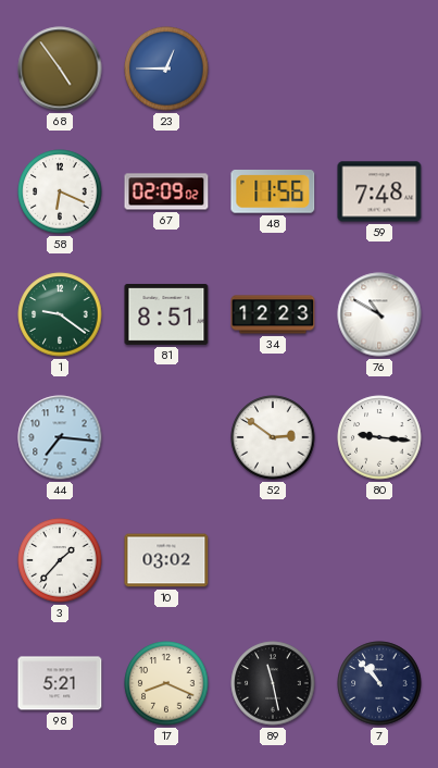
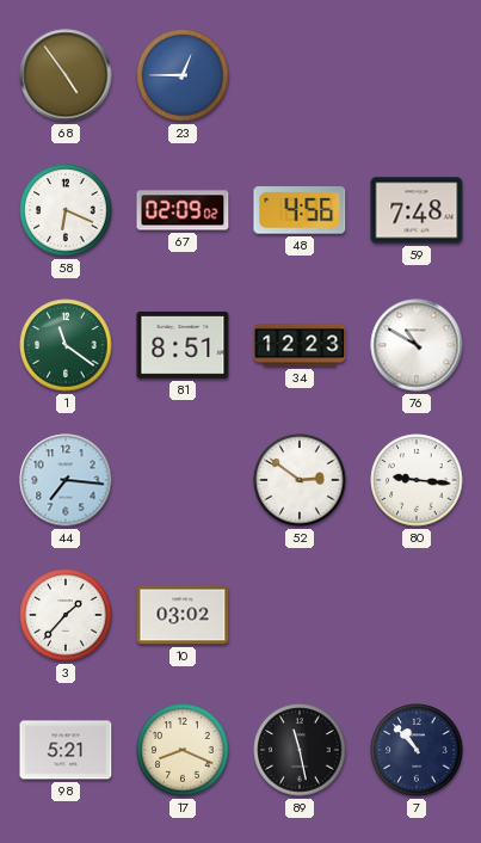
48: 11:56 -> 4:56
1: 9:21 -> 11:21
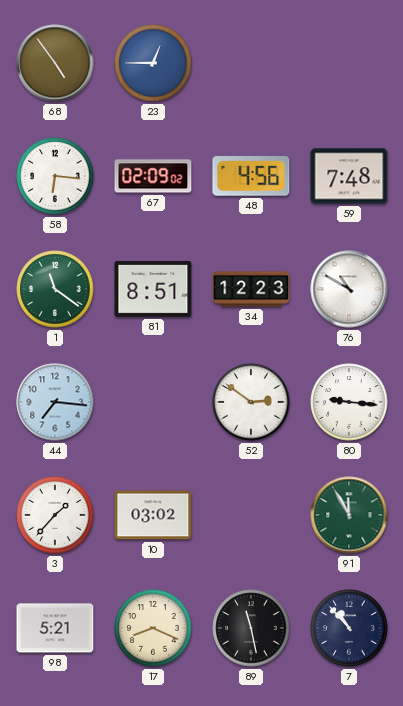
58: 6:19 -> 6:16
91: none -> 11:55
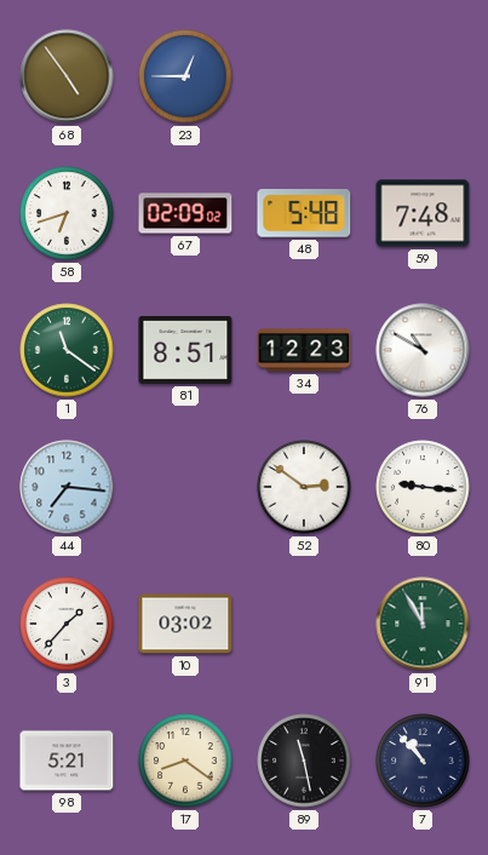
58: 6:16 -> 6:42
48: 4:56 -> 5:48
17: 8:19 -> 8:21
